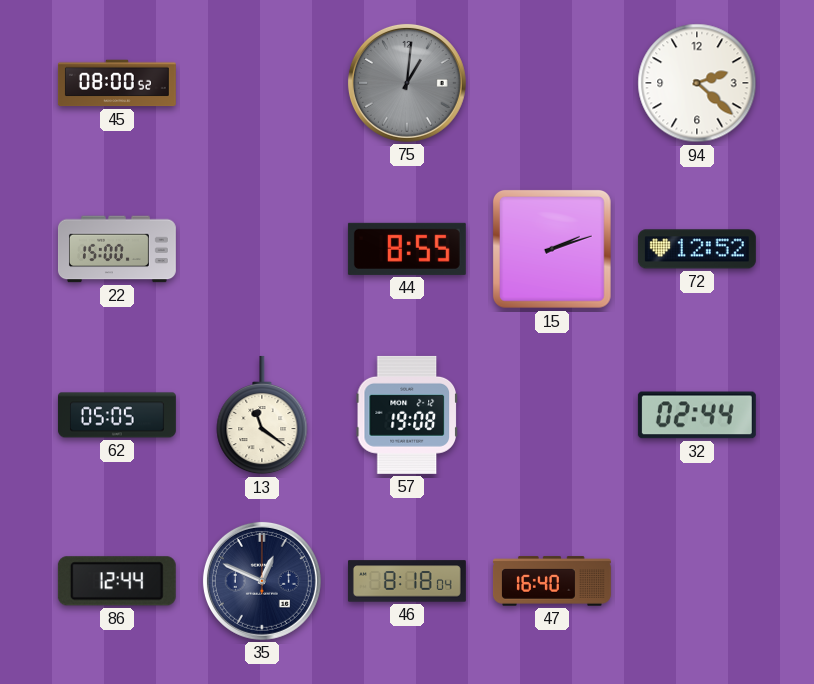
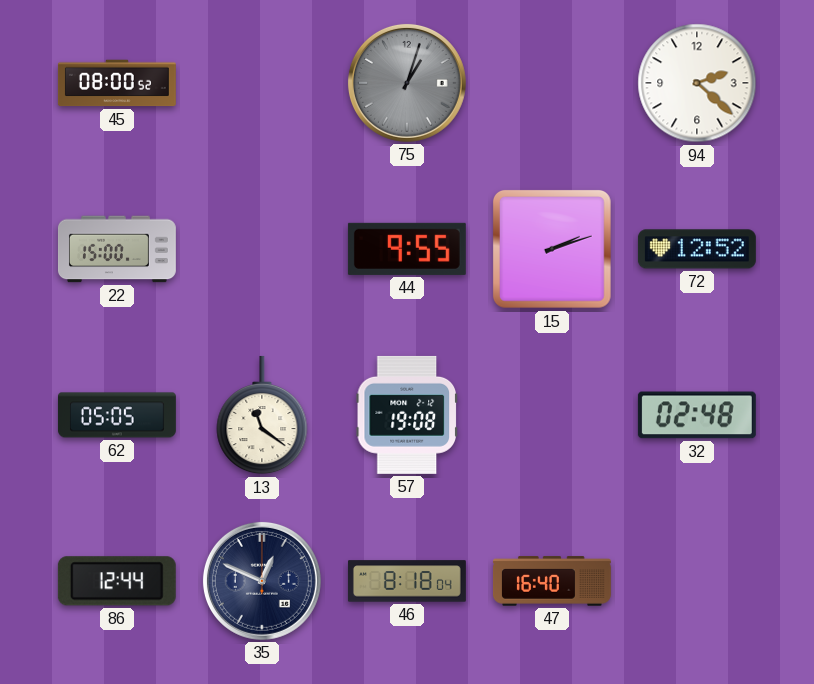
75: 1:01 -> 1:03
44: 8:55 -> 9:55
32: 02:44 -> 02:48
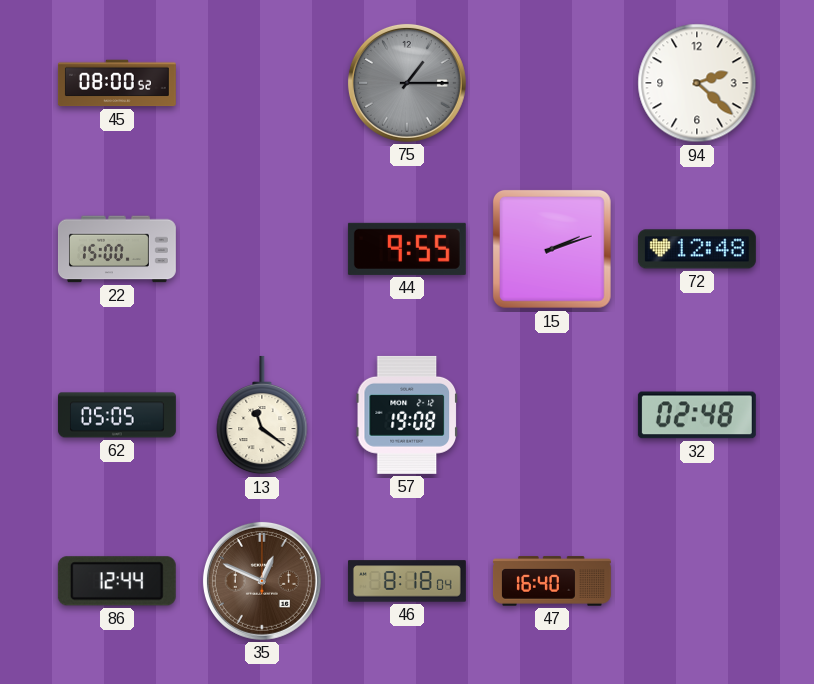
75: 1:03 -> 1:15
72: 12:52 -> 12:48
35 dial: navy -> brown
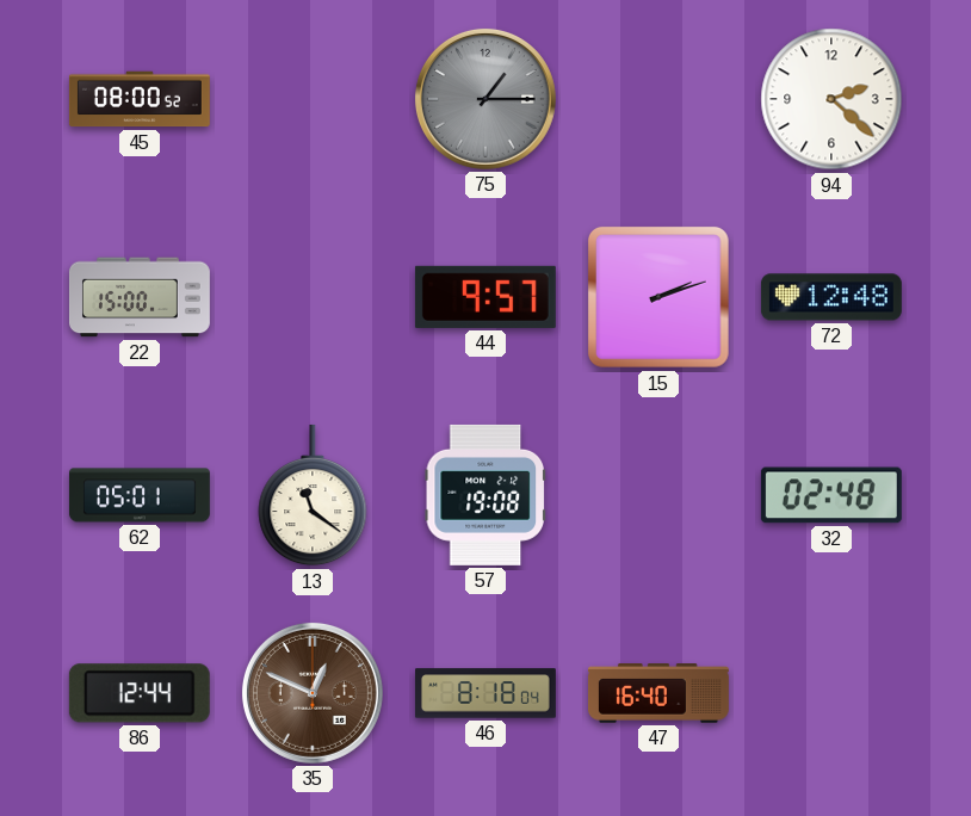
44: 9:55 -> 9:57
62: 05:05 -> 05:01
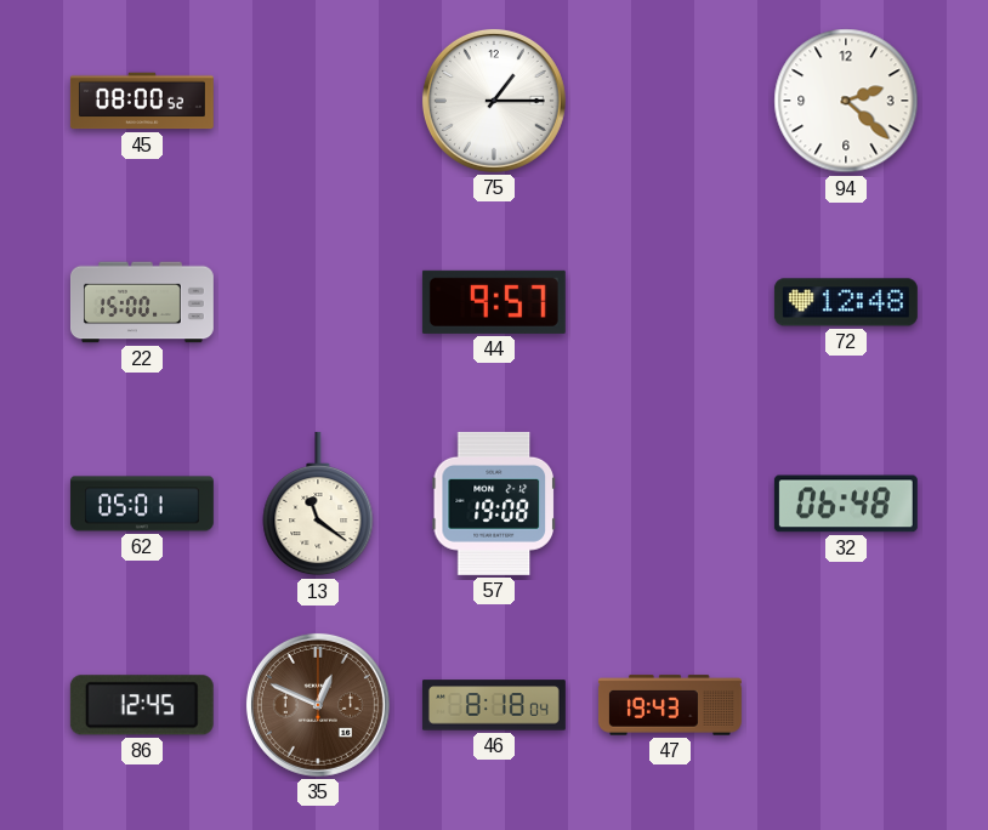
75 dial: grey -> white
15: 2:12 -> none
32: 02:48 -> 06:48
86: 12:44 -> 12:45
47: 16:40 -> 19:43
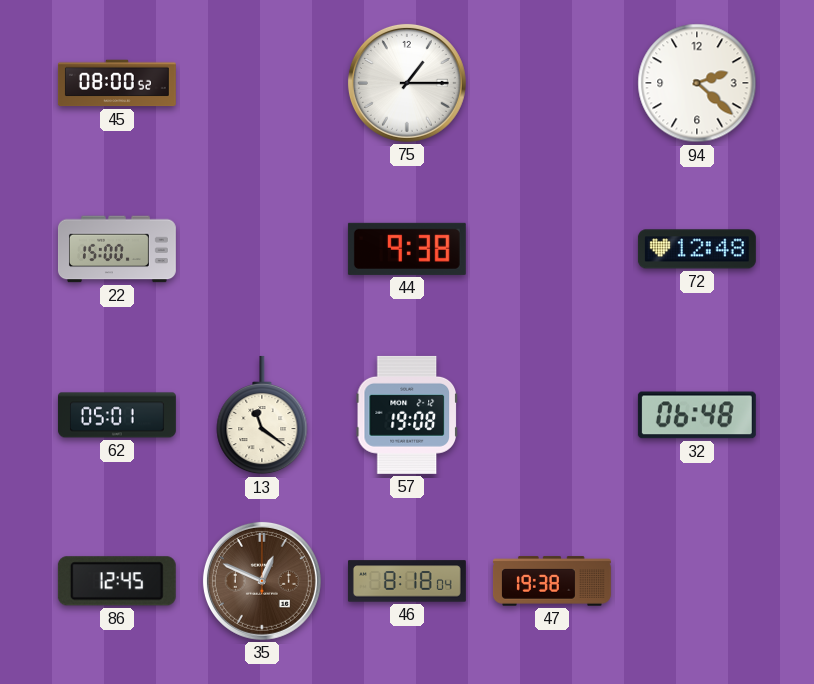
44: 9:57 -> 9:38
47: 19:43 -> 19:38
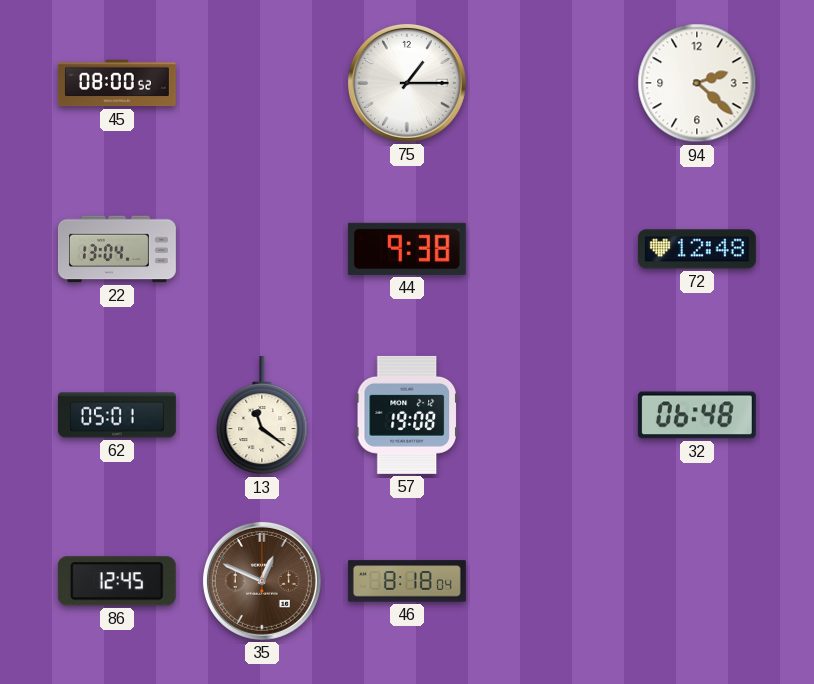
22: 15:00 -> 13:04
47: 19:38 -> none
